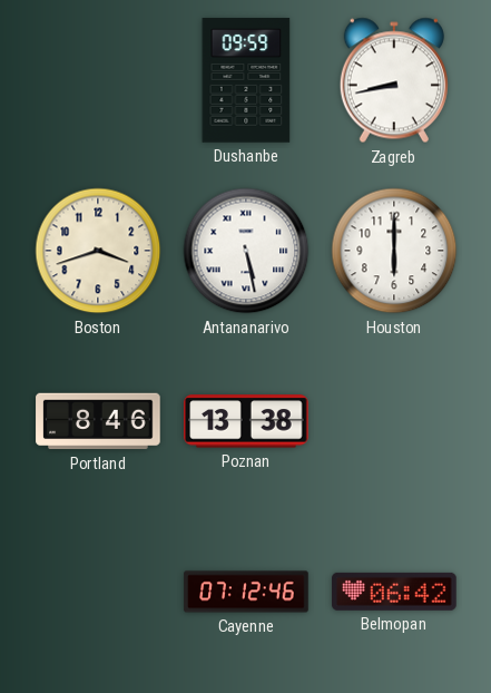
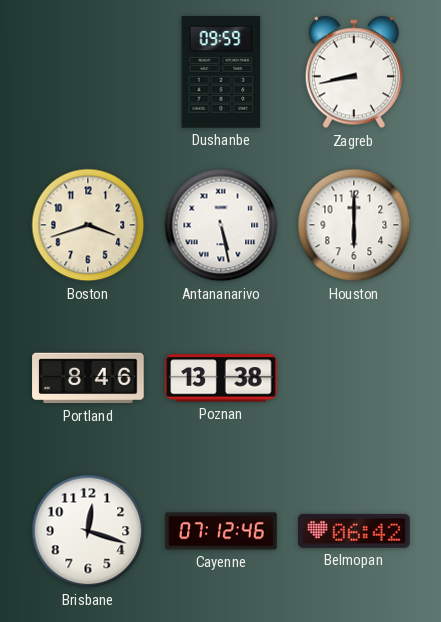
Brisbane: none -> 12:18
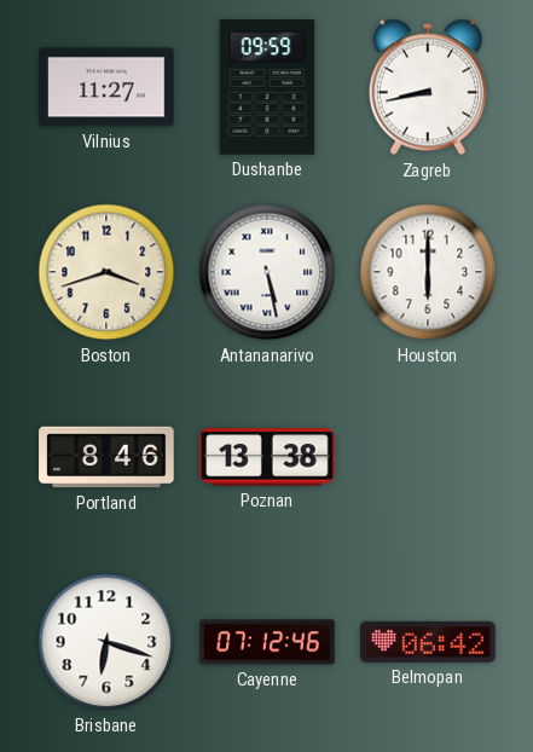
Vilnius: none -> 11:27
Brisbane: 12:18 -> 6:18
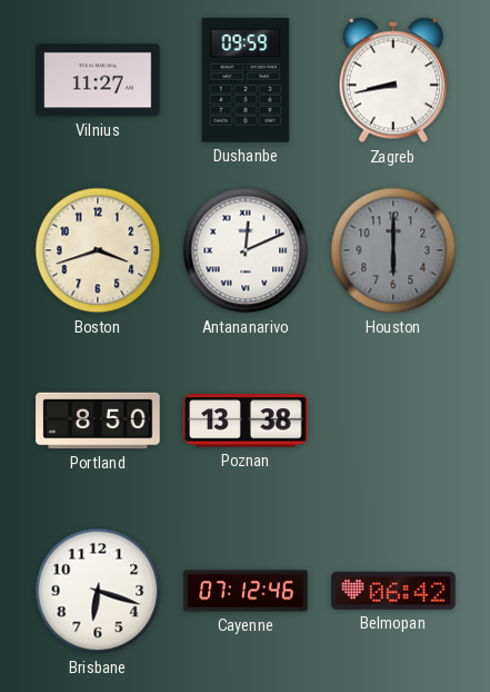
Antananarivo: 5:28 -> 12:11
Houston dial: white -> grey
Portland: 8:46 -> 8:50
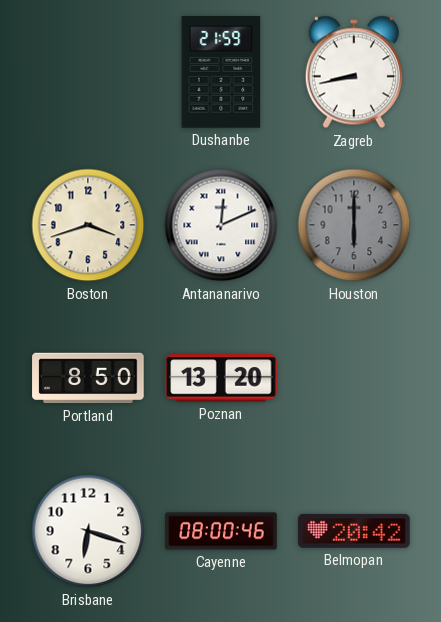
Vilnius: 11:27 -> none
Dushanbe: 09:59 -> 21:59
Poznan: 13:38 -> 13:20
Cayenne: 07:12 -> 08:00
Belmopan: 06:42 -> 20:42
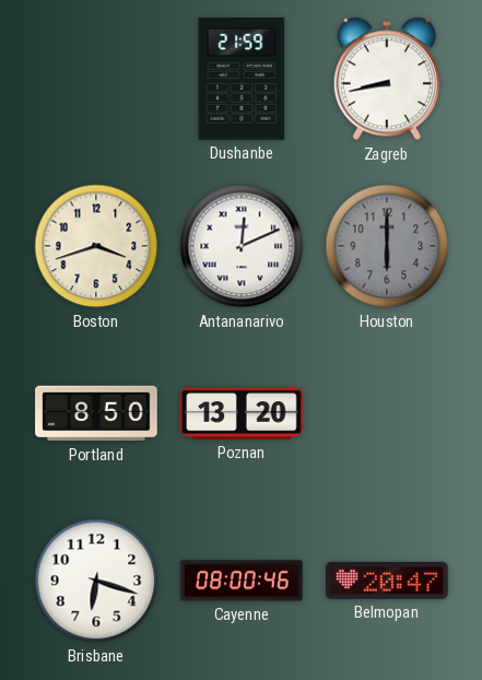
Belmopan: 20:42 -> 20:47
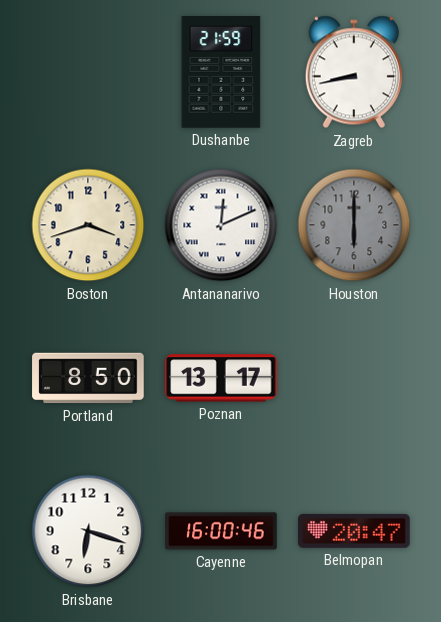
Poznan: 13:20 -> 13:17
Cayenne: 08:00 -> 16:00
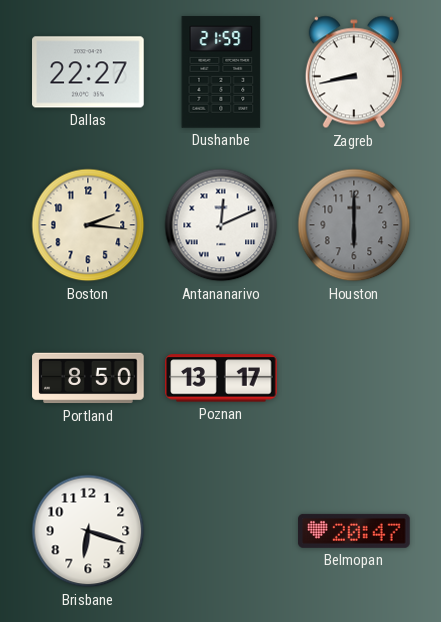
Dallas: none -> 22:27
Boston: 3:42 -> 2:16
Cayenne: 16:00 -> none
